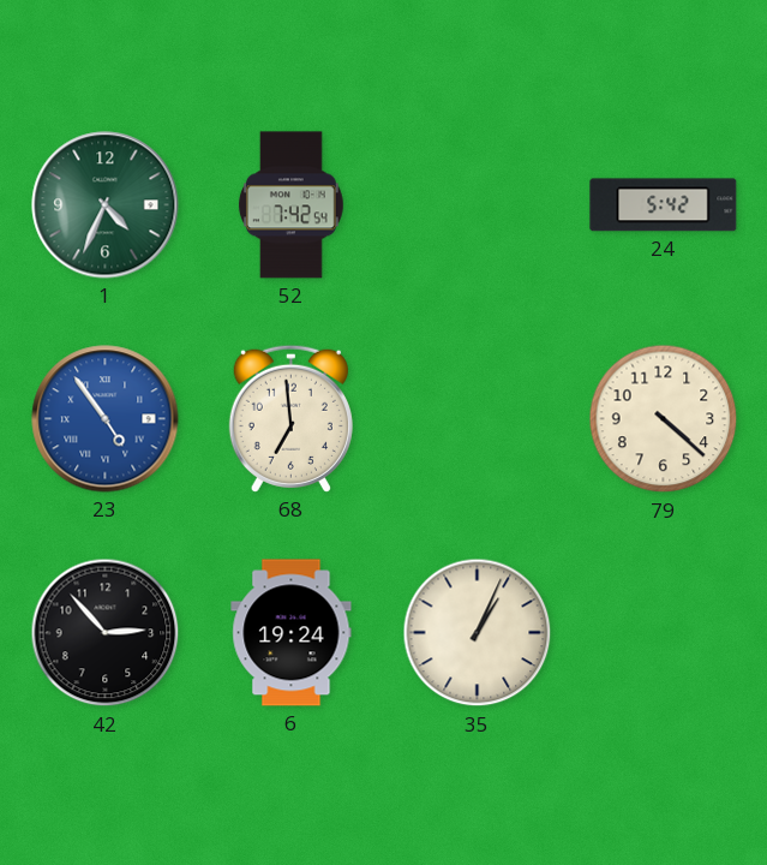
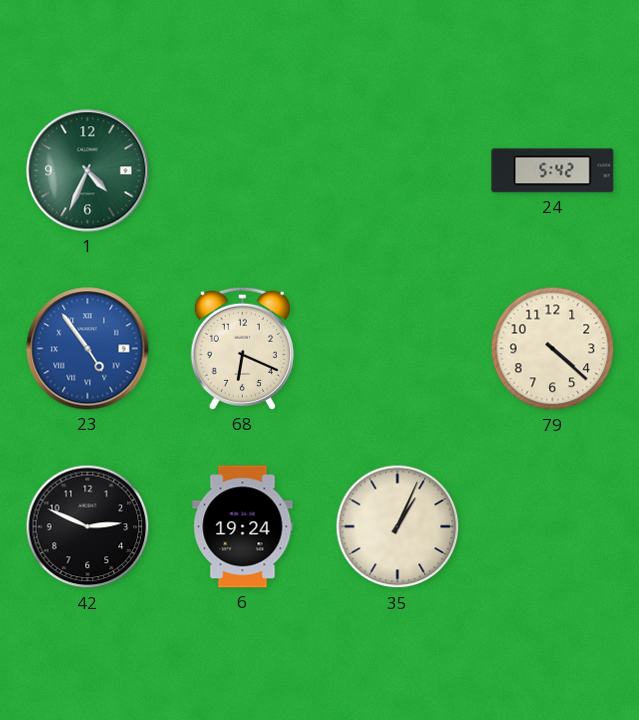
52: 7:42 -> none
68: 6:59 -> 6:19
42: 2:53 -> 2:49
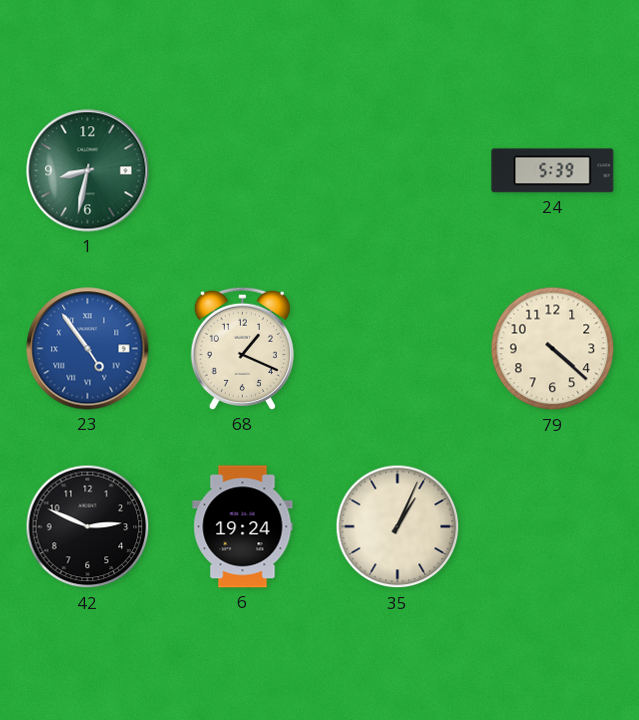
1: 4:34 -> 8:32
24: 5:42 -> 5:39
68: 6:19 -> 1:19
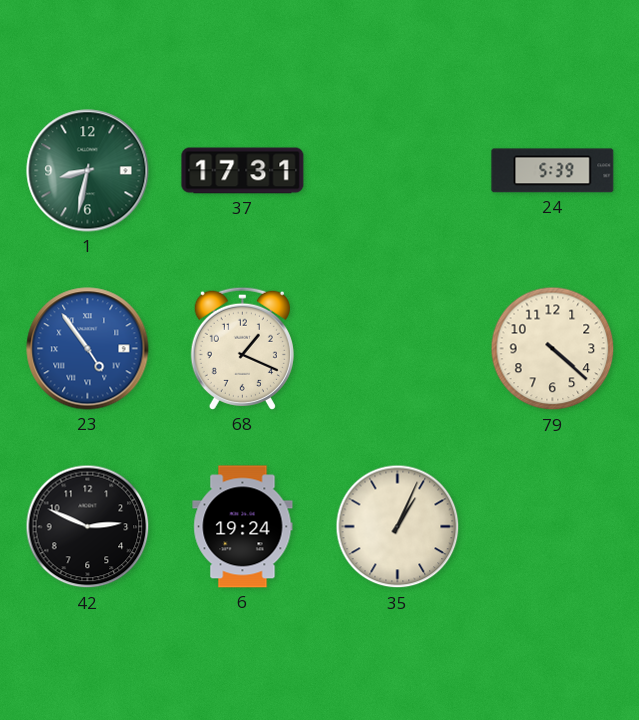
37: none -> 17:31
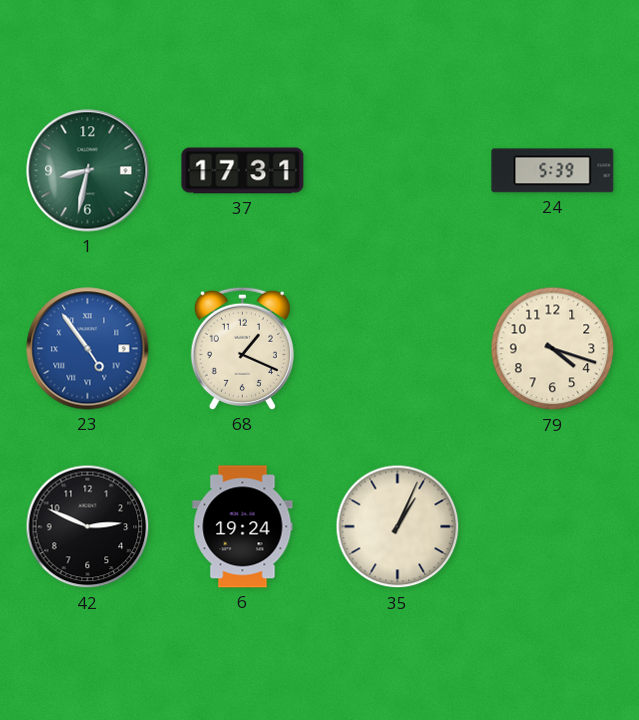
79: 4:22 -> 4:18
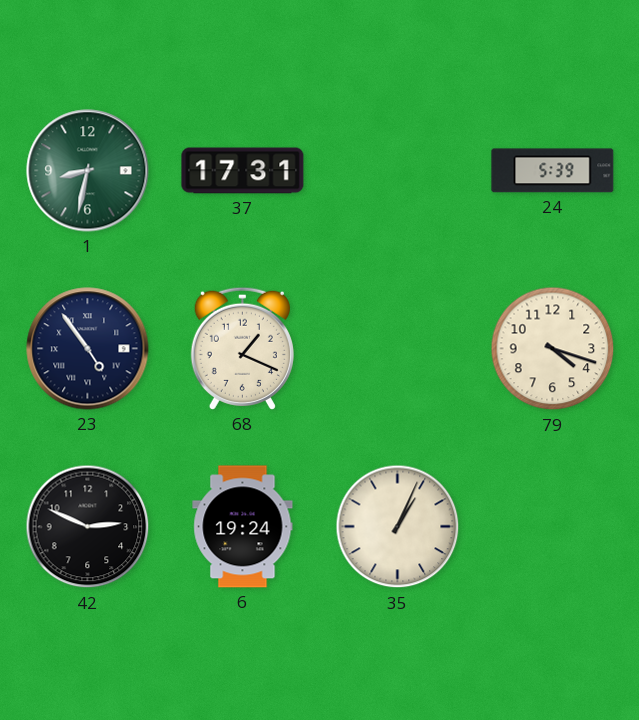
23 dial: blue -> navy
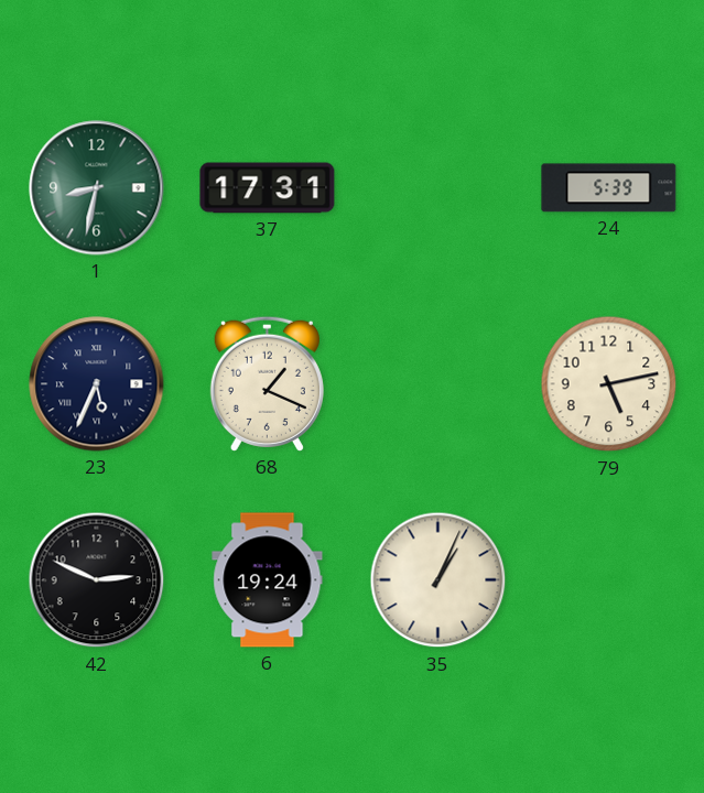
23: 4:54 -> 5:34
79: 4:18 -> 5:13
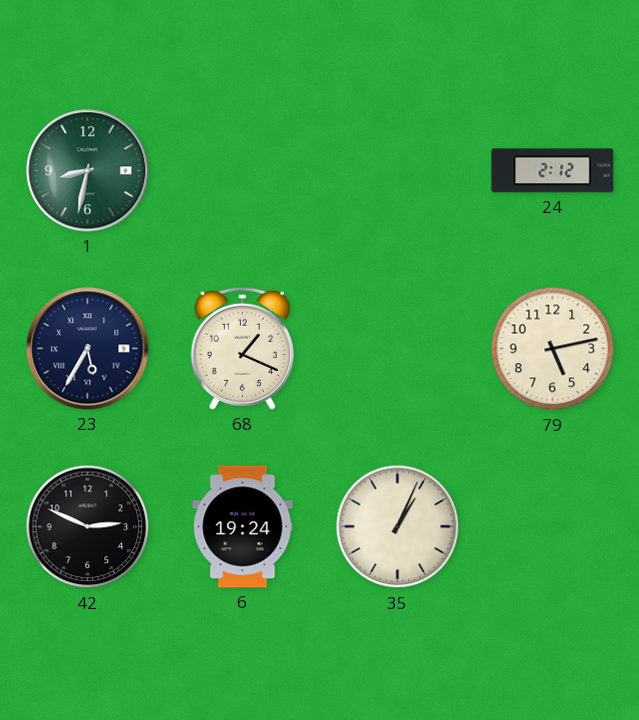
37: 17:31 -> none
24: 5:39 -> 2:12
23: 5:34 -> 5:35
